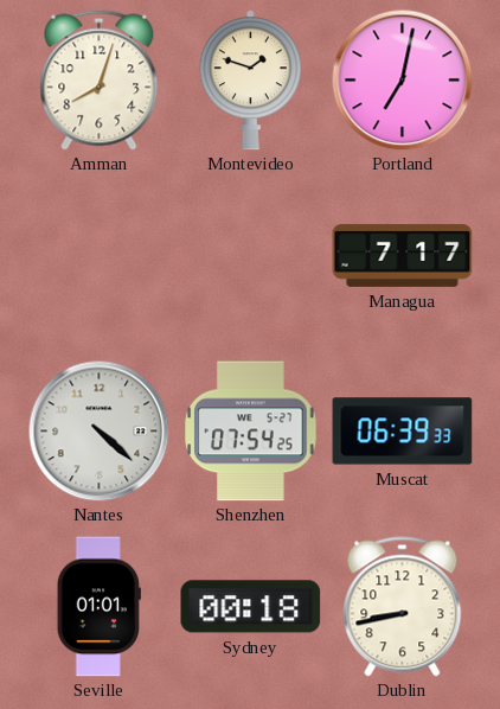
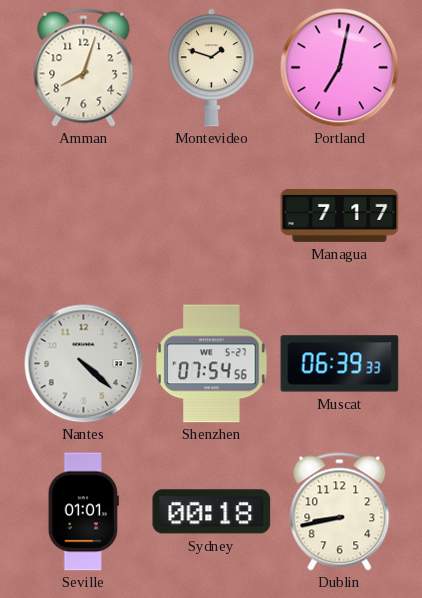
Shenzhen: 07:54:25 -> 07:54:56
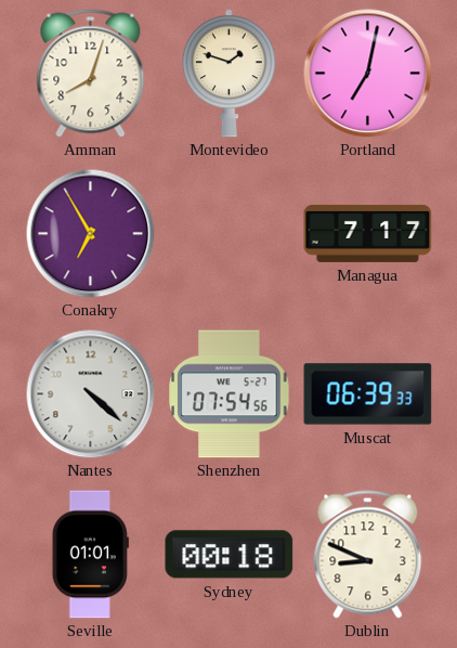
Conakry: none -> 6:55
Dublin: 8:43 -> 8:49
